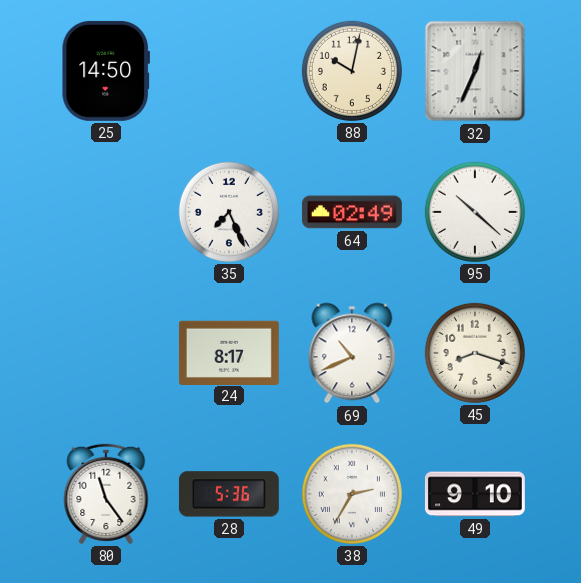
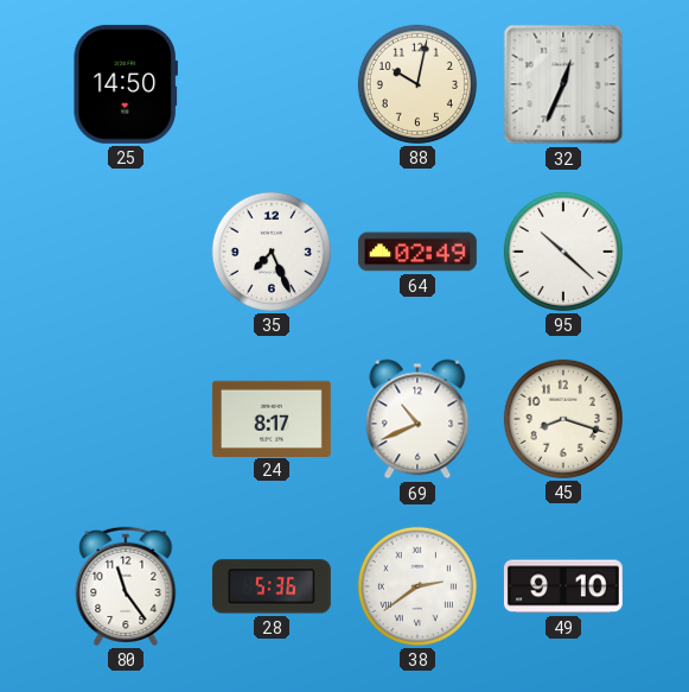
38: 2:35 -> 2:39
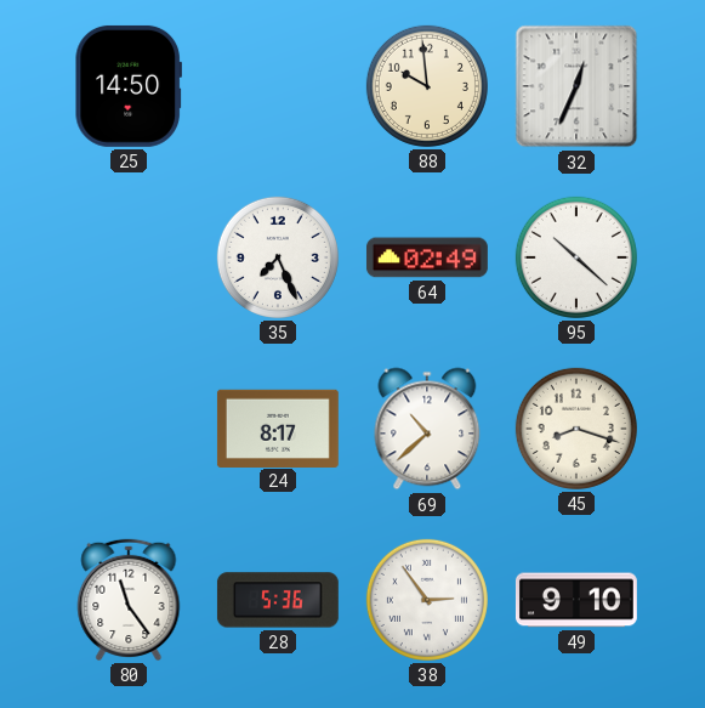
88: 10:02 -> 9:59
69: 10:41 -> 10:38
38: 2:39 -> 2:54
